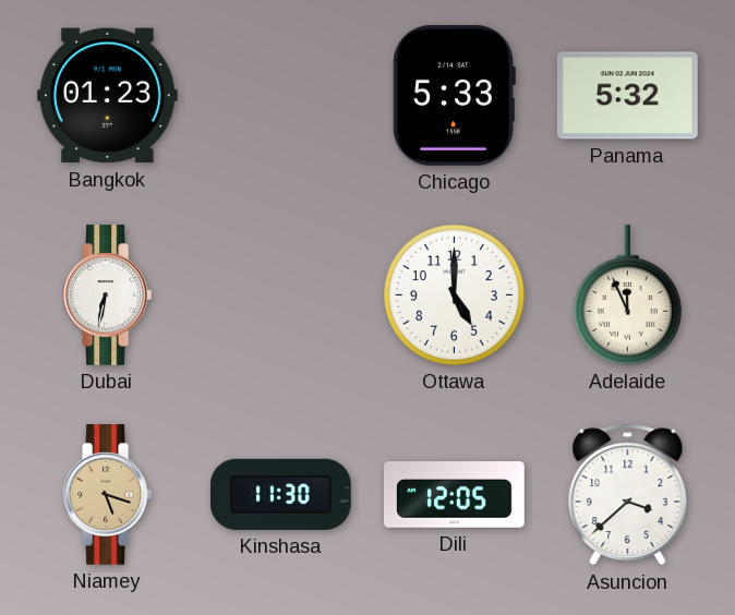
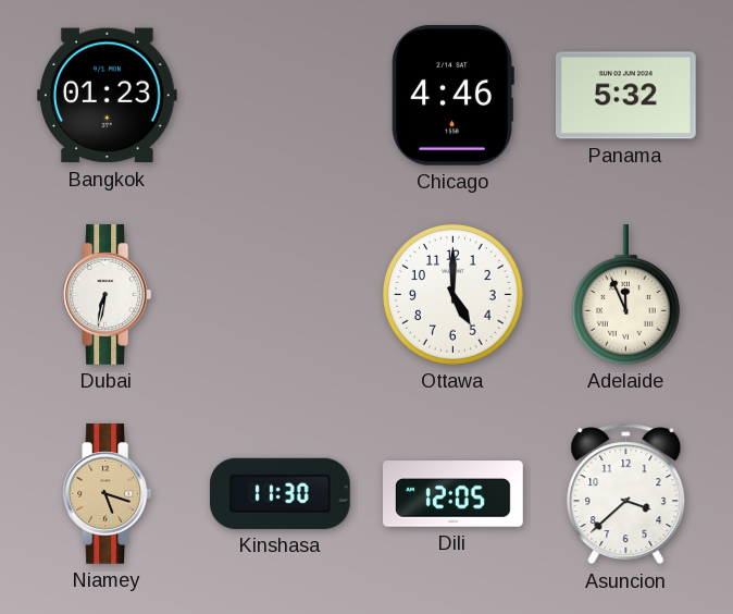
Chicago: 5:33 -> 4:46
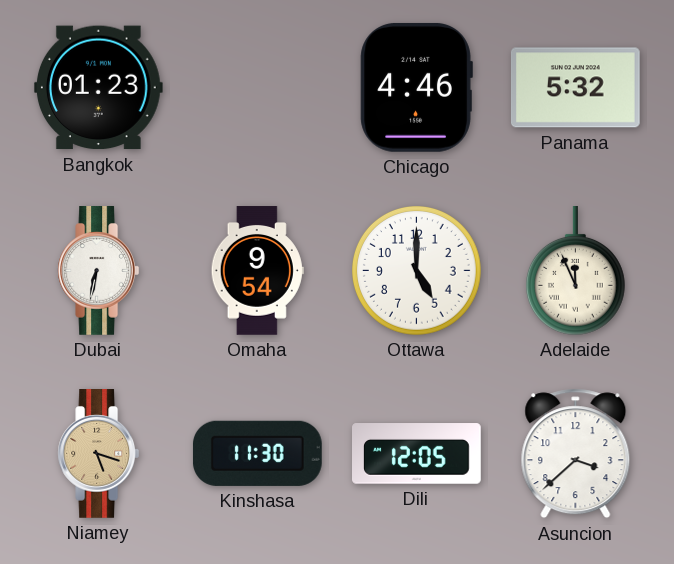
Omaha: none -> 9:54
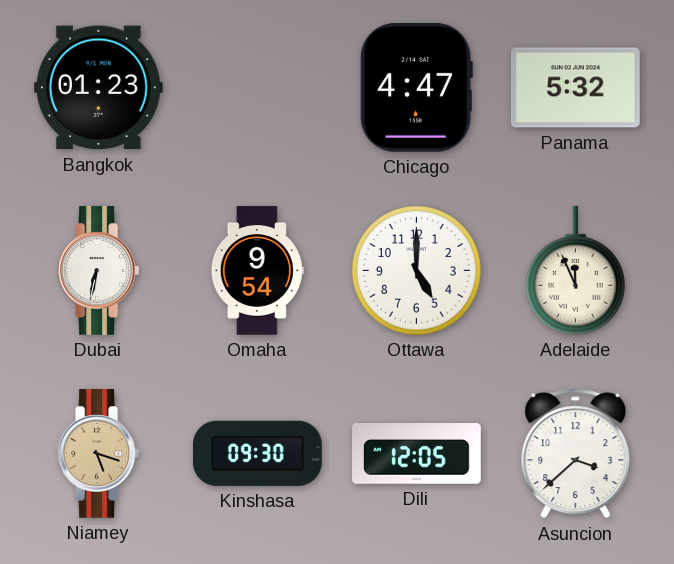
Chicago: 4:46 -> 4:47
Kinshasa: 11:30 -> 09:30
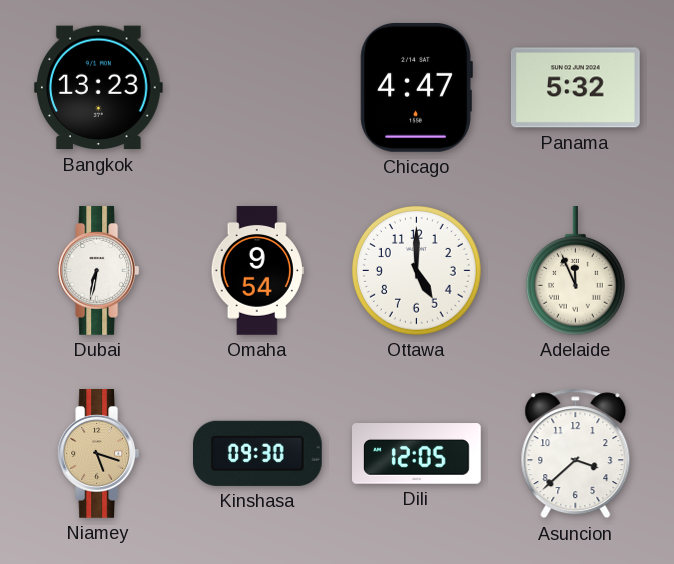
Bangkok: 01:23 -> 13:23
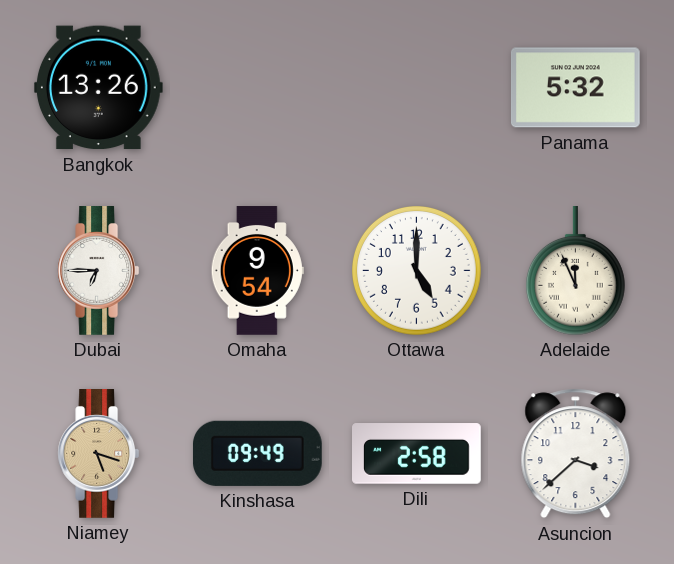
Bangkok: 13:23 -> 13:26
Chicago: 4:47 -> none
Dubai: 6:32 -> 6:45
Kinshasa: 09:30 -> 09:49
Dili: 12:05 -> 2:58
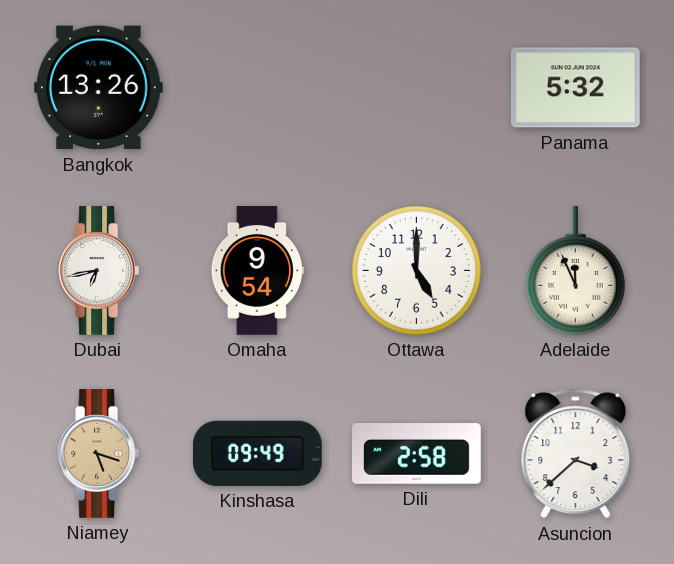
Dubai: 6:45 -> 6:43
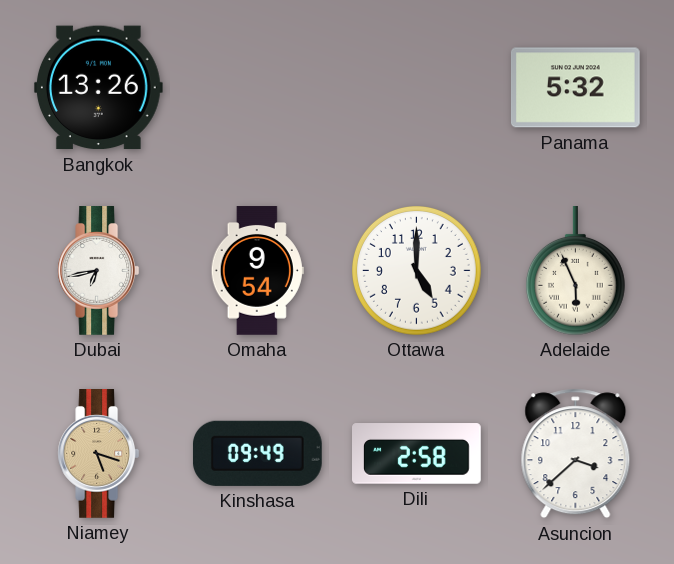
Adelaide: 11:56 -> 5:56
